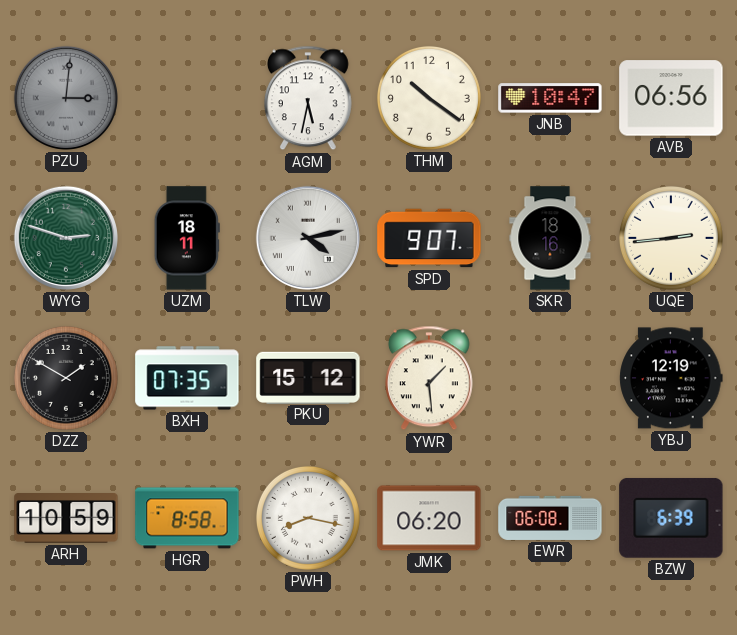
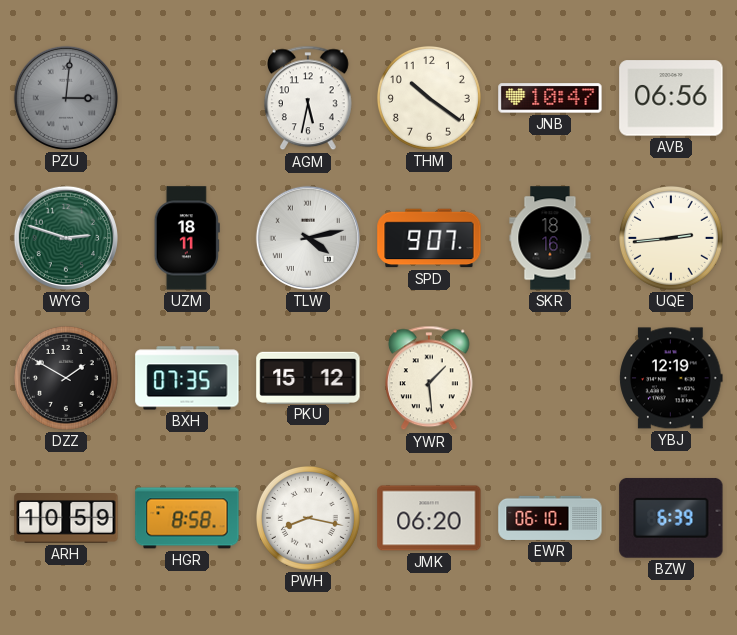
EWR: 06:08 -> 06:10
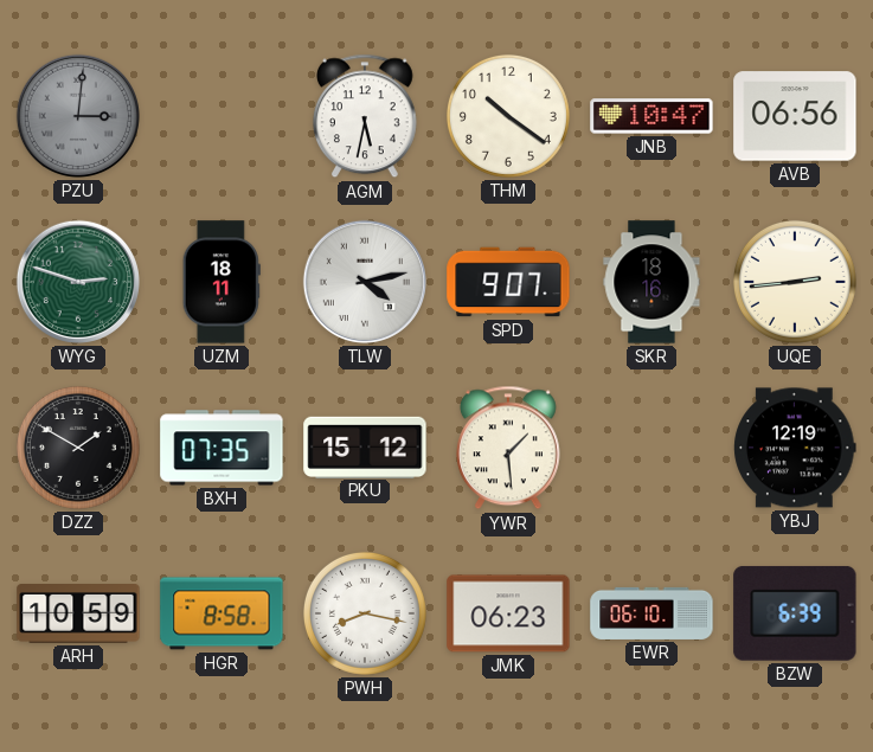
JMK: 06:20 -> 06:23
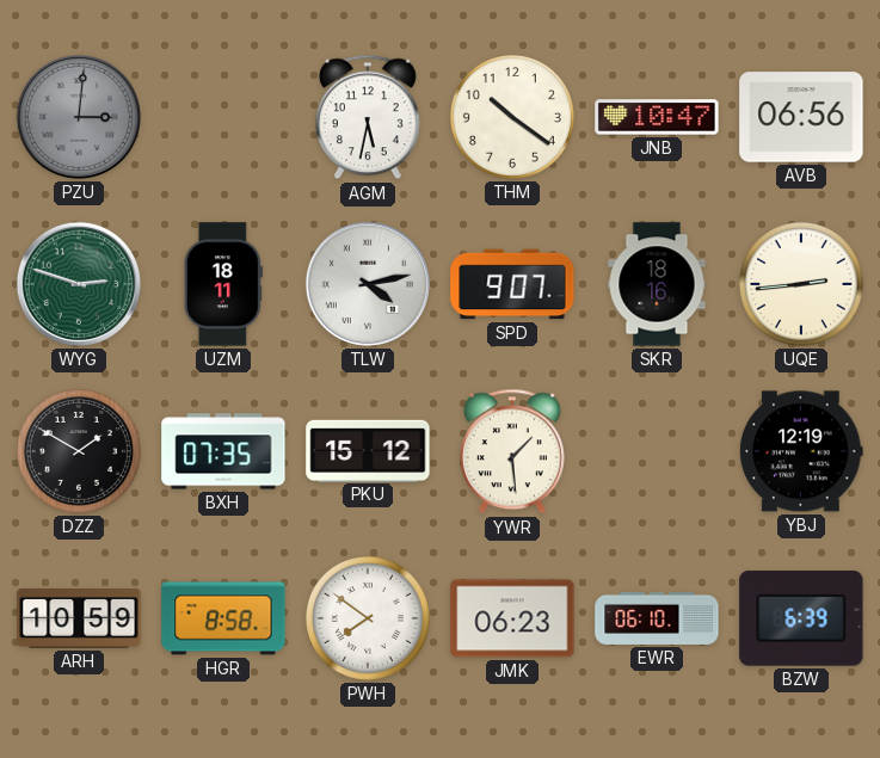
PWH: 8:17 -> 7:51
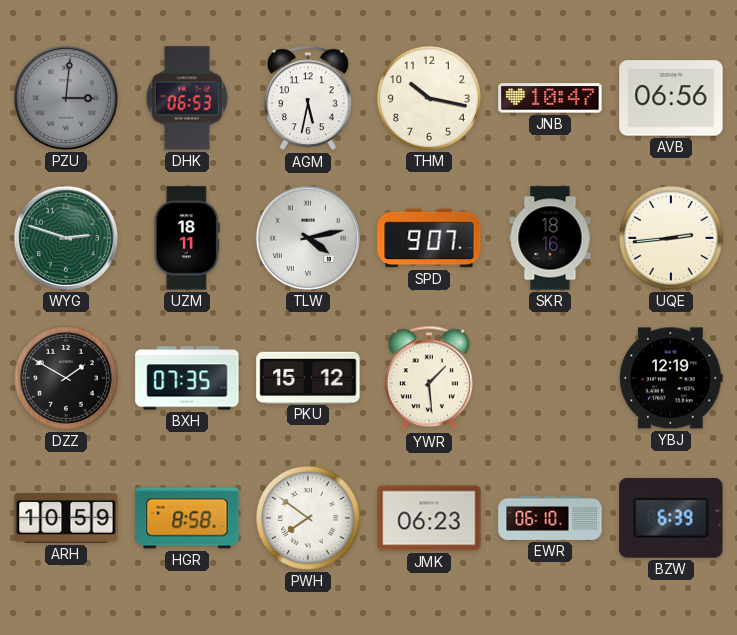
DHK: none -> 06:53
THM: 10:21 -> 10:17
